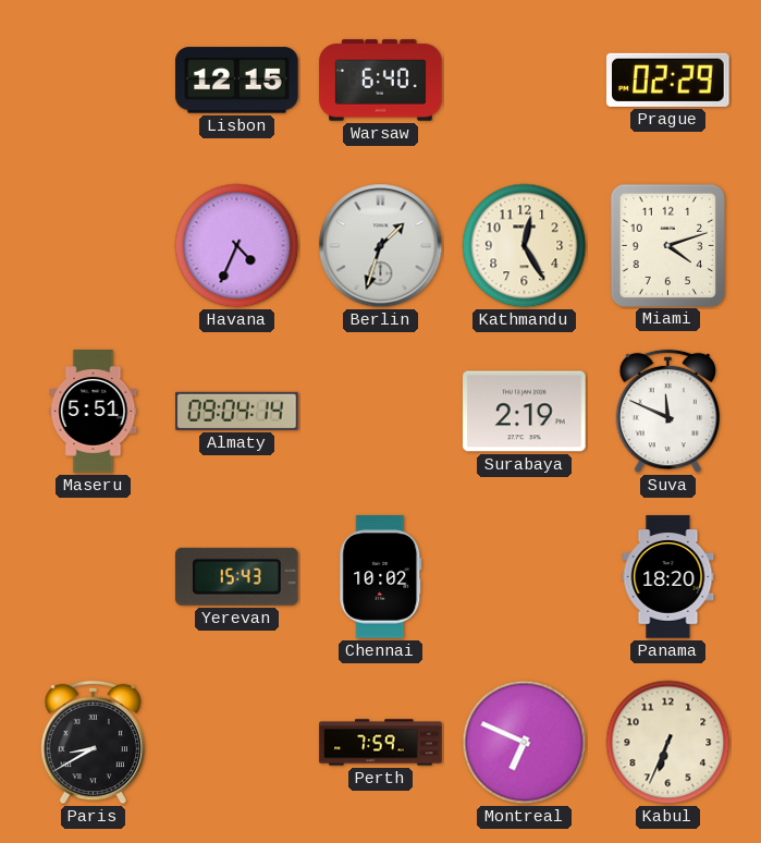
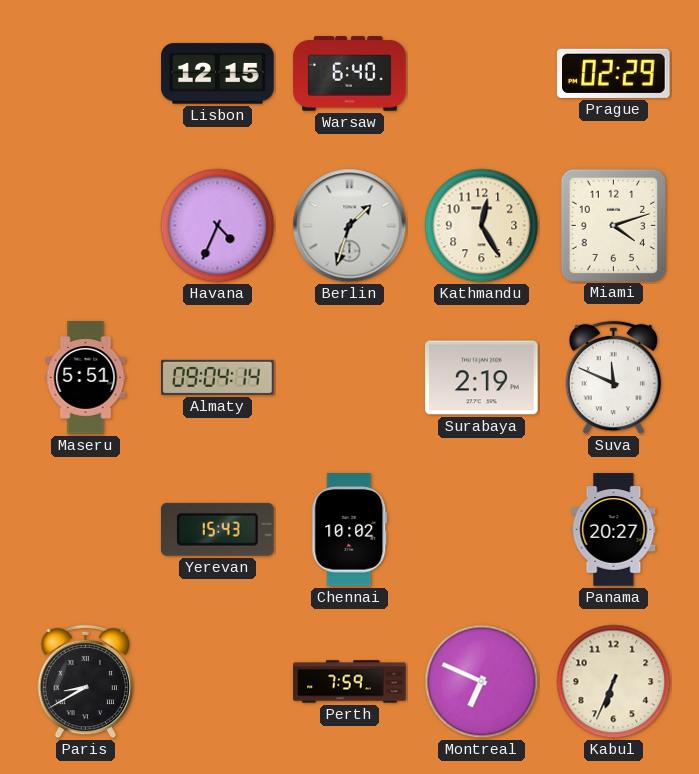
Panama: 18:20 -> 20:27
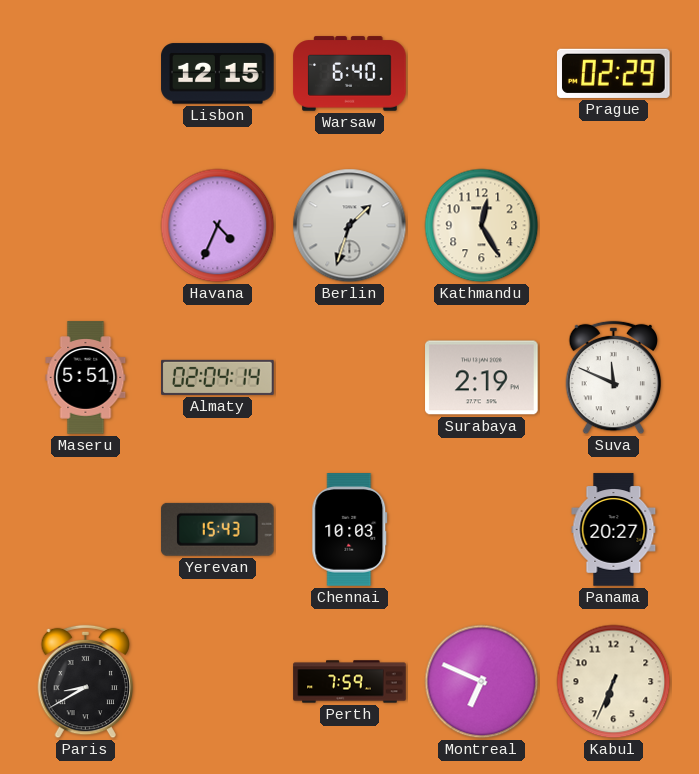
Miami: 4:12 -> none
Almaty: 09:04 -> 02:04
Chennai: 10:02 -> 10:03
